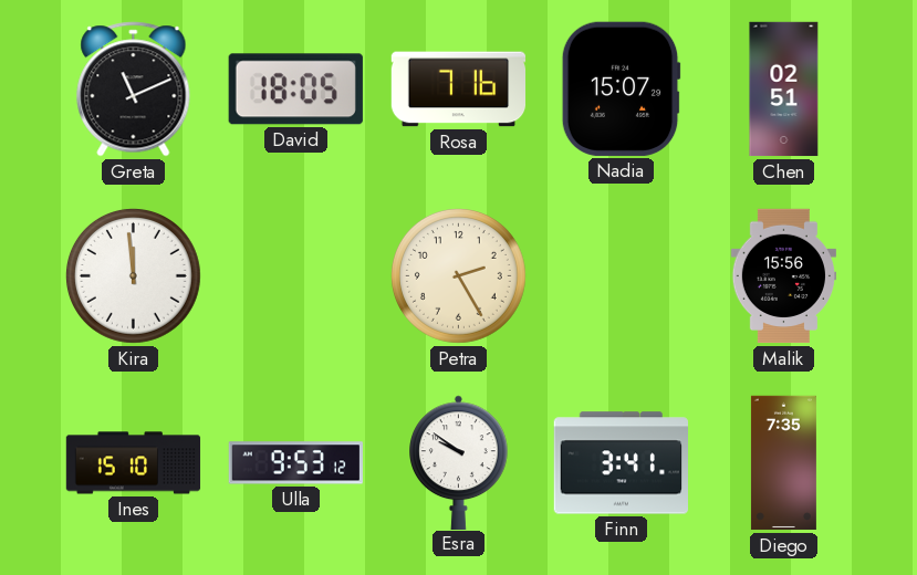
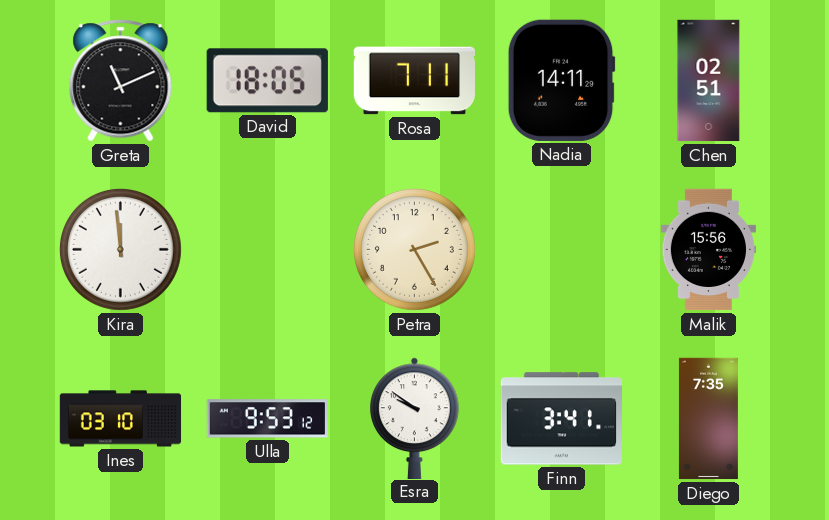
Rosa: 7:16 -> 7:11
Nadia: 15:07 -> 14:11
Ines: 15:10 -> 03:10
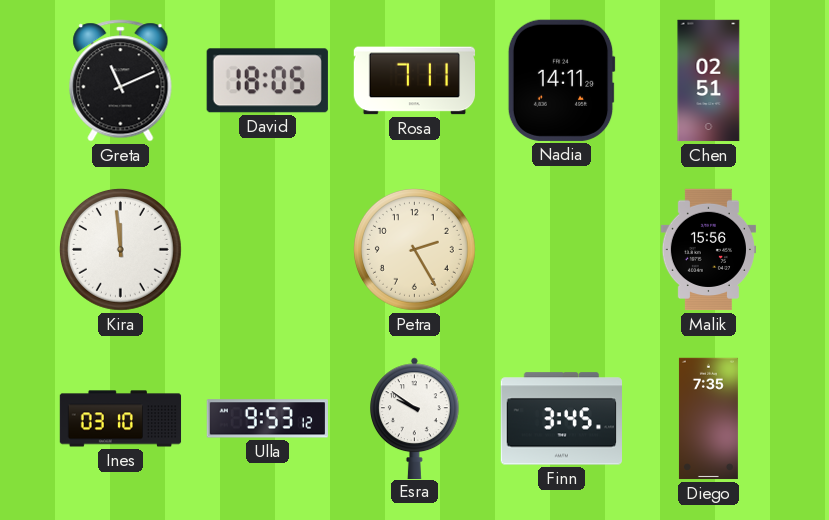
Finn: 3:41 -> 3:45
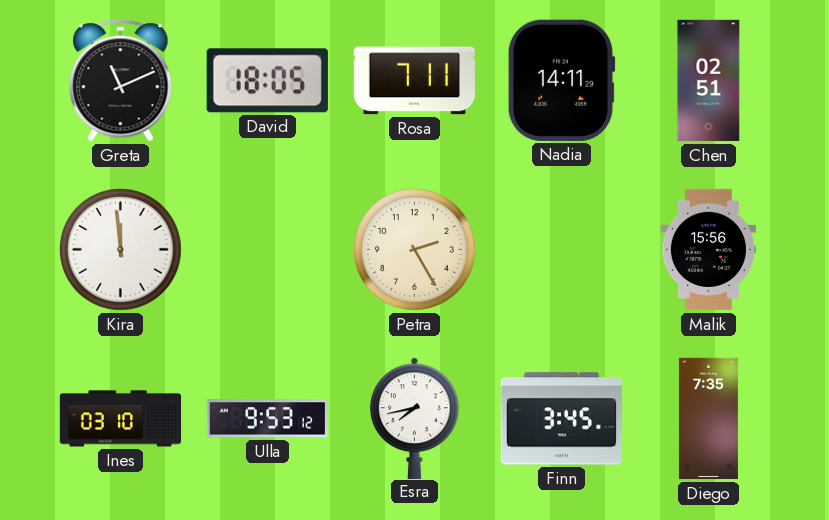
Esra: 9:51 -> 7:43
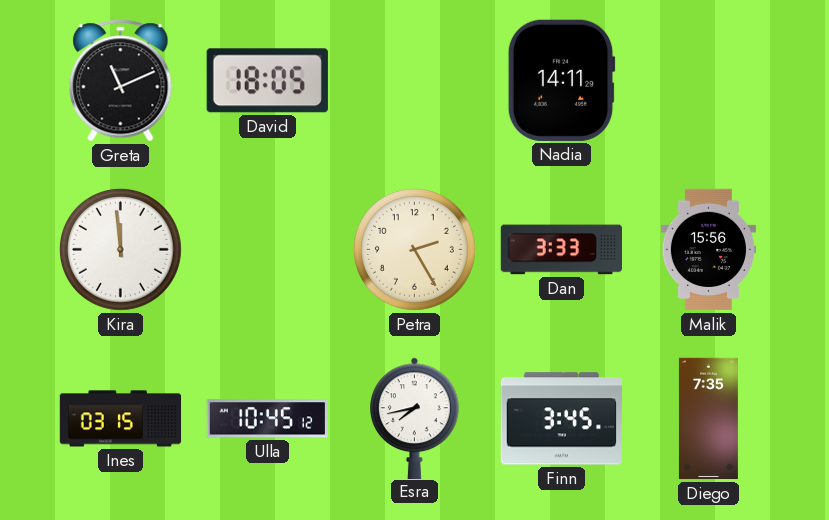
Rosa: 7:11 -> none
Chen: 02:51 -> none
Dan: none -> 3:33
Ines: 03:10 -> 03:15
Ulla: 9:53 -> 10:45
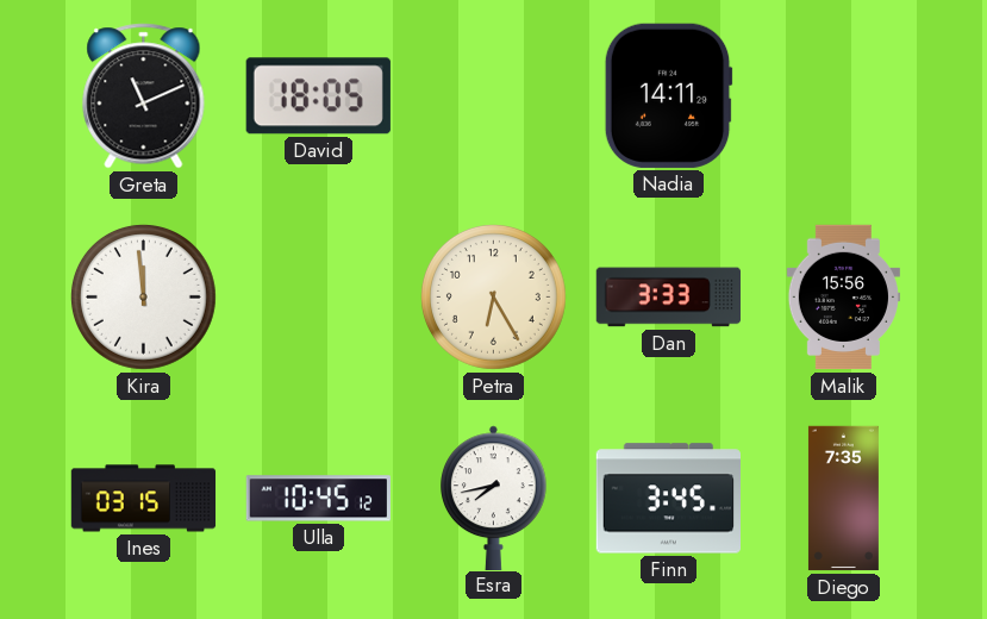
Petra: 2:25 -> 6:25
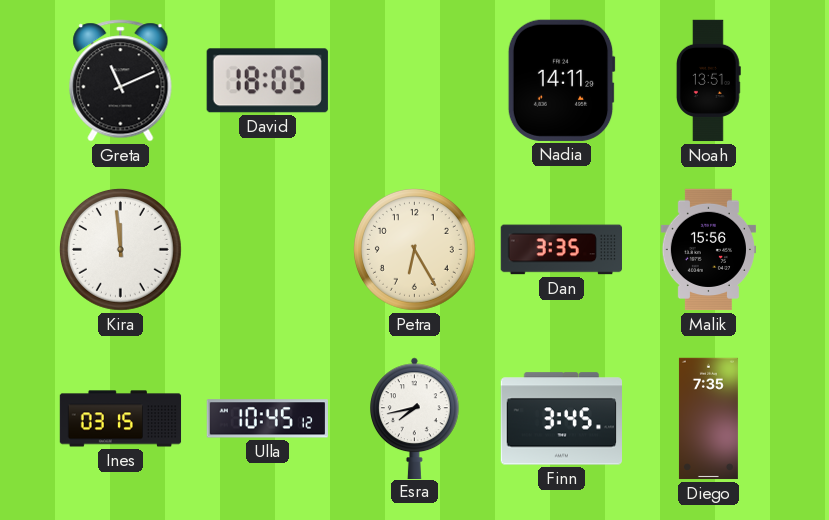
Noah: none -> 13:51
Dan: 3:33 -> 3:35
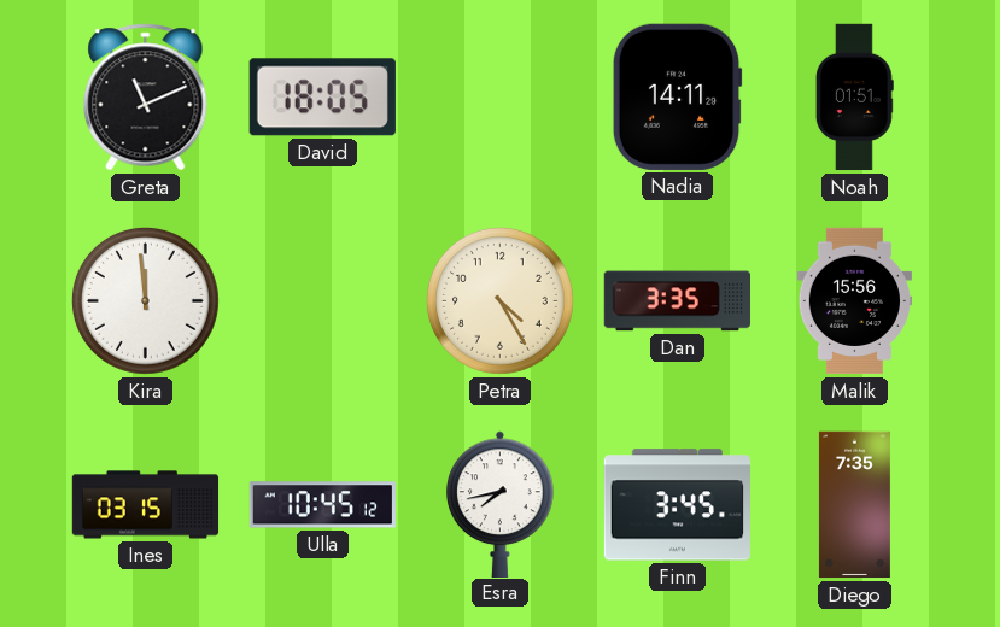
Noah: 13:51 -> 01:51
Petra: 6:25 -> 4:25
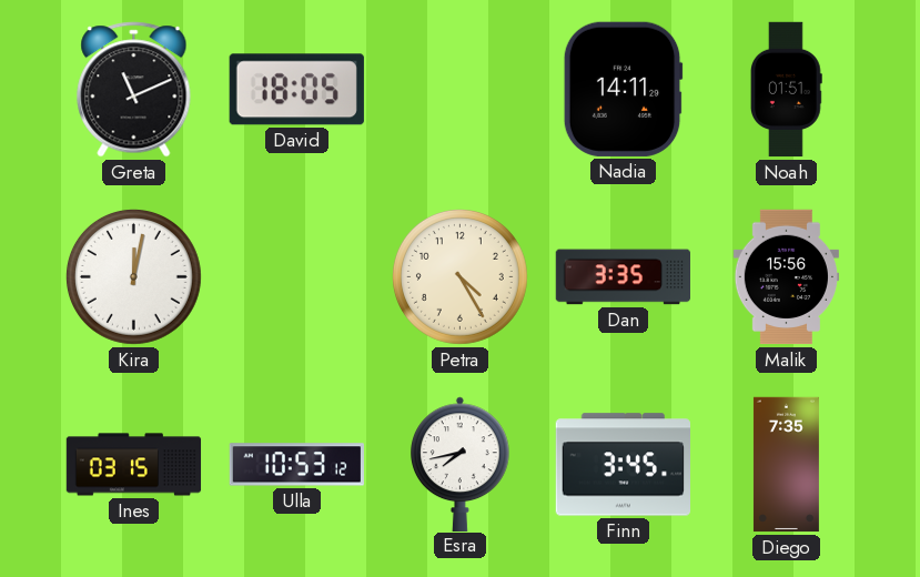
Kira: 11:59 -> 12:02
Ulla: 10:45 -> 10:53
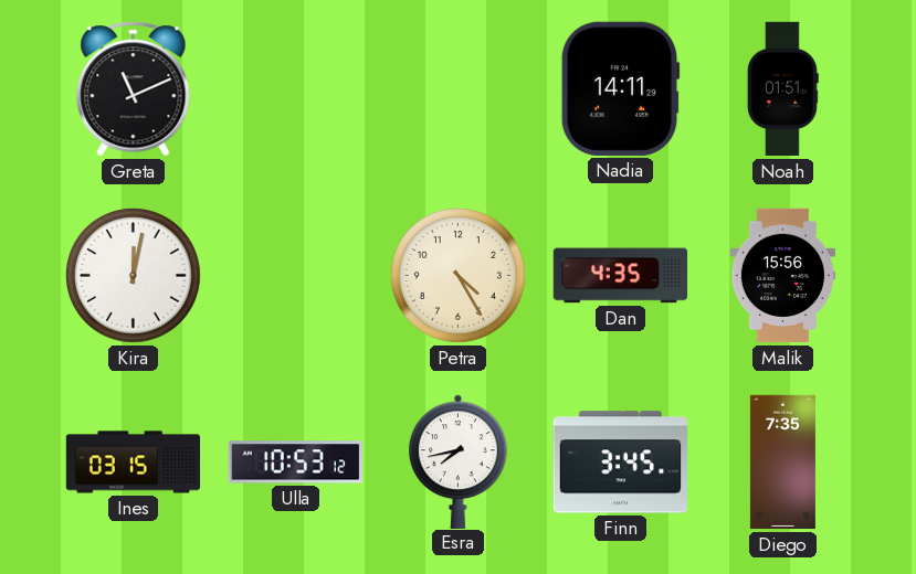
David: 18:05 -> none
Dan: 3:35 -> 4:35
